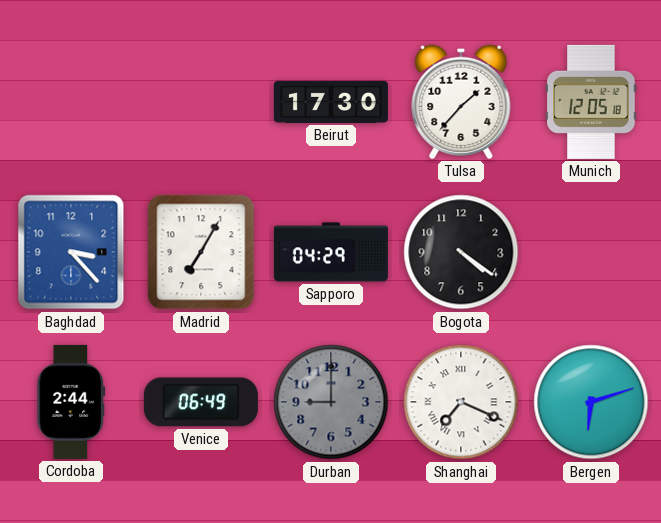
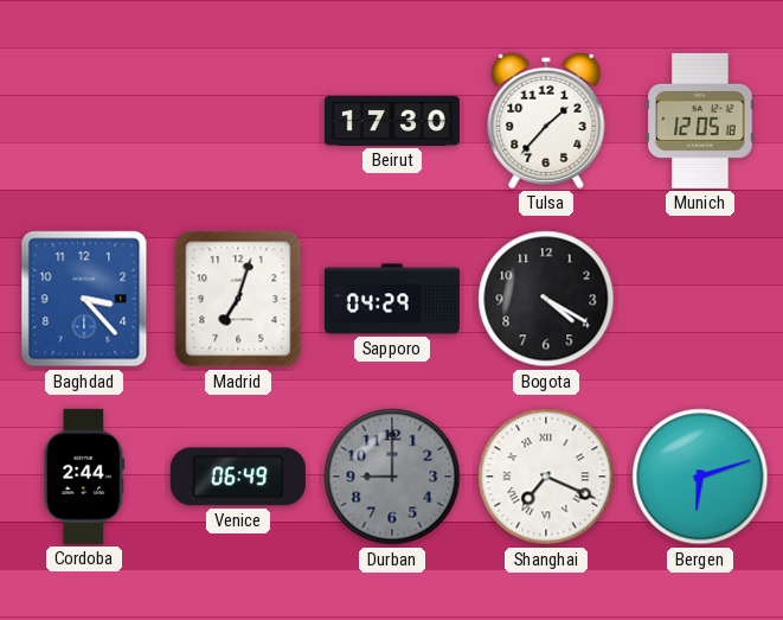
Madrid: 7:05 -> 7:03
Bogota: 4:21 -> 4:20
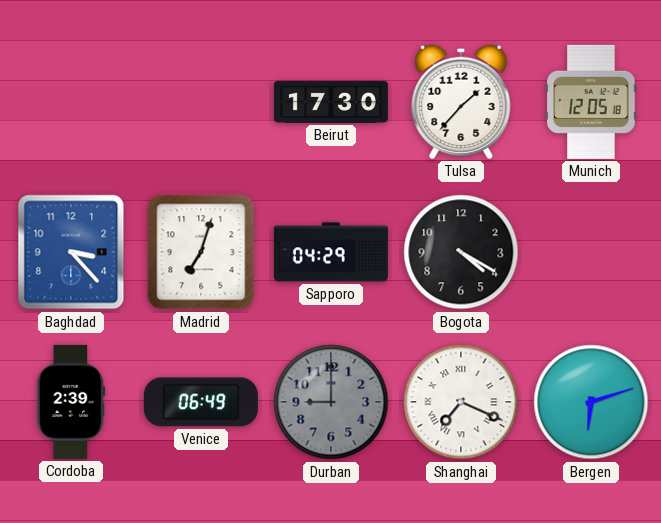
Cordoba: 2:44 -> 2:39
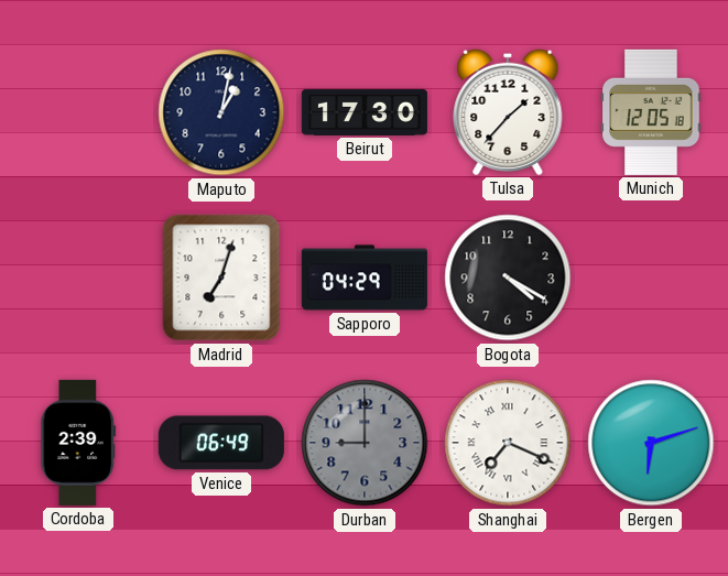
Maputo: none -> 1:02
Baghdad: 3:23 -> none
